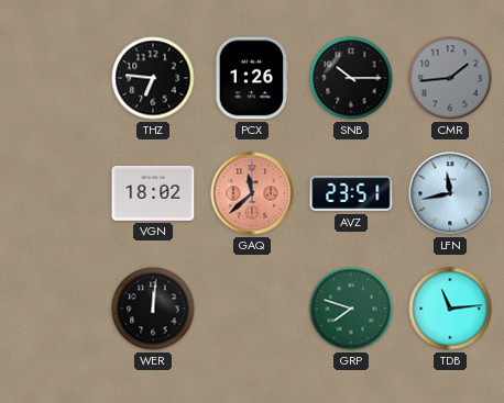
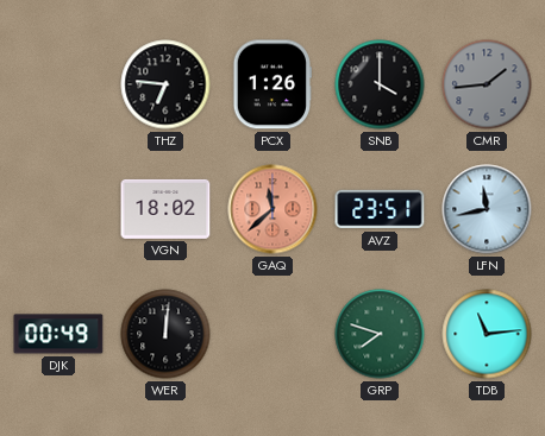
SNB: 10:15 -> 4:00
DJK: none -> 00:49
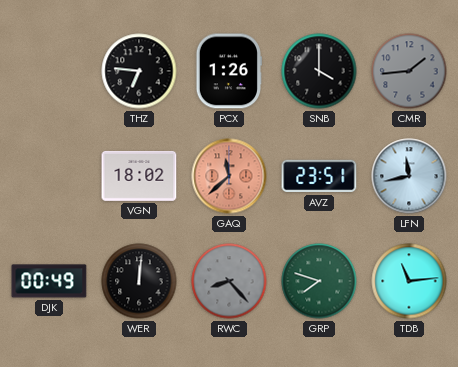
RWC: none -> 8:23
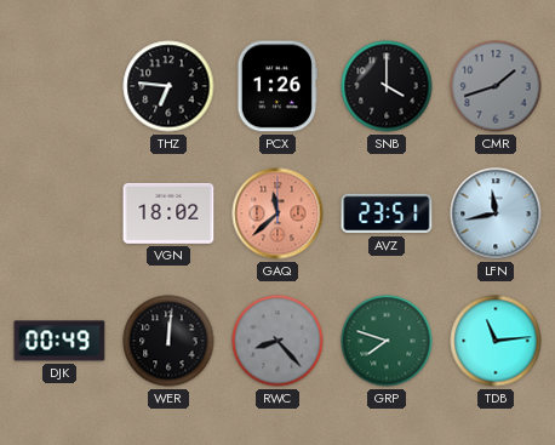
CMR: 1:44 -> 1:42
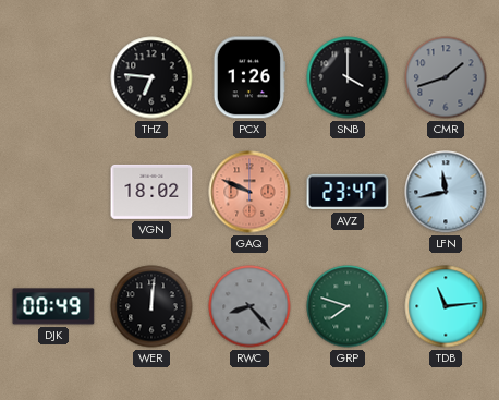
GAQ: 11:38 -> 9:49
AVZ: 23:51 -> 23:47
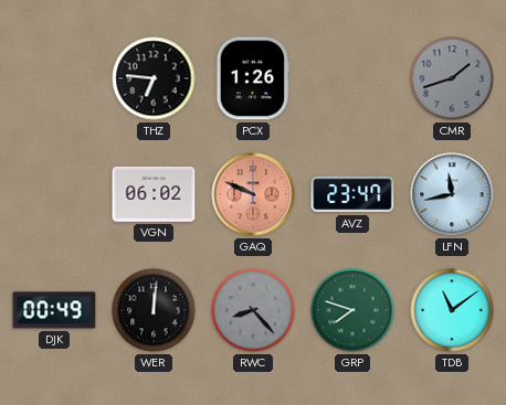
SNB: 4:00 -> none
VGN: 18:02 -> 06:02
TDB: 11:14 -> 11:09
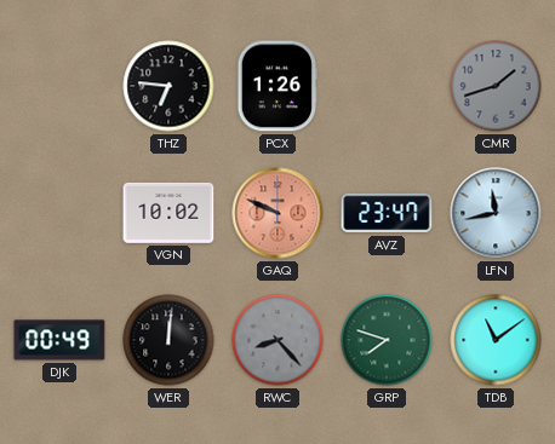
VGN: 06:02 -> 10:02
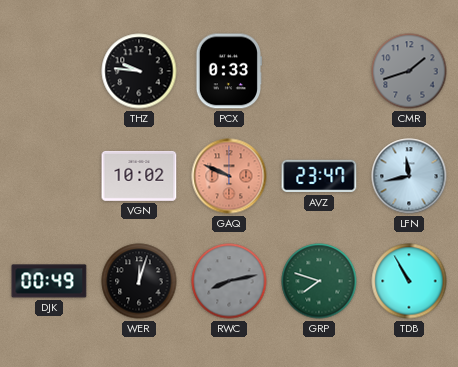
THZ: 6:46 -> 9:46
PCX: 1:26 -> 0:33
WER: 12:01 -> 12:03
RWC: 8:23 -> 8:13
TDB: 11:09 -> 10:55
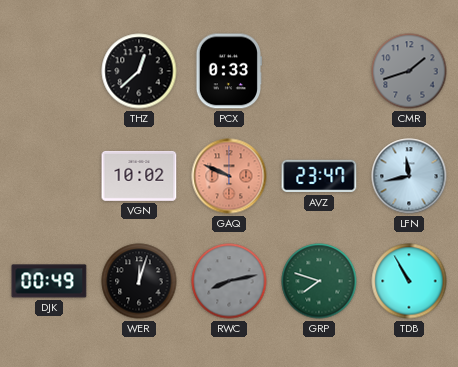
THZ: 9:46 -> 12:38
